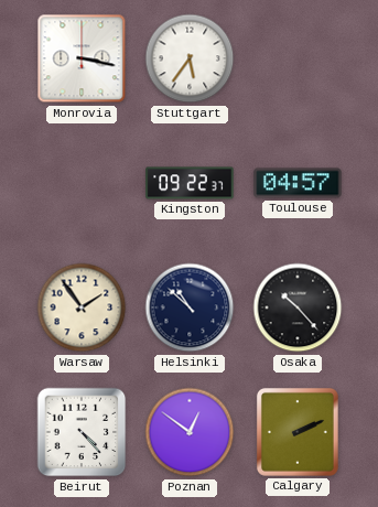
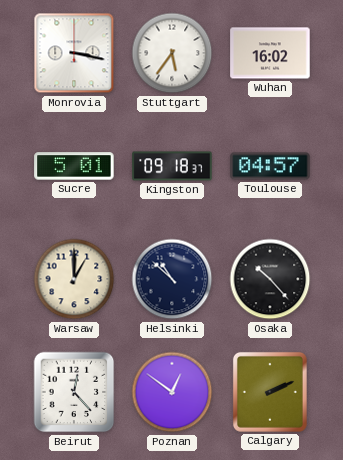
Wuhan: none -> 16:02
Sucre: none -> 5:01
Kingston: 09:22 -> 09:18
Warsaw: 1:54 -> 1:00
Beirut: 4:23 -> 12:23
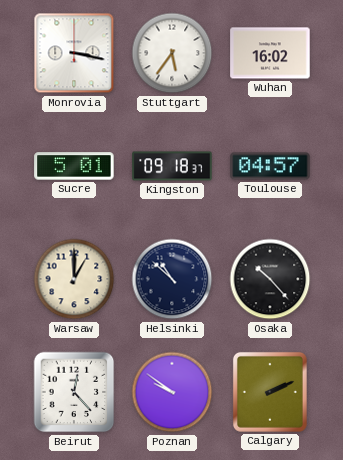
Poznan: 12:51 -> 9:51
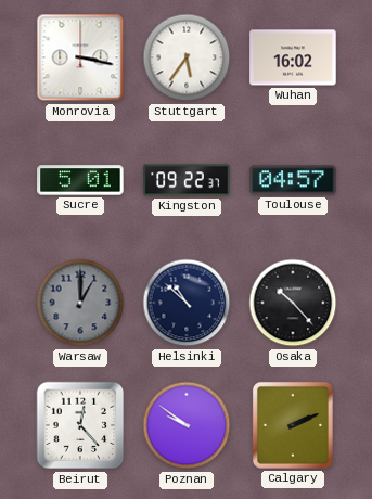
Kingston: 09:18 -> 09:22
Warsaw dial: cream -> grey
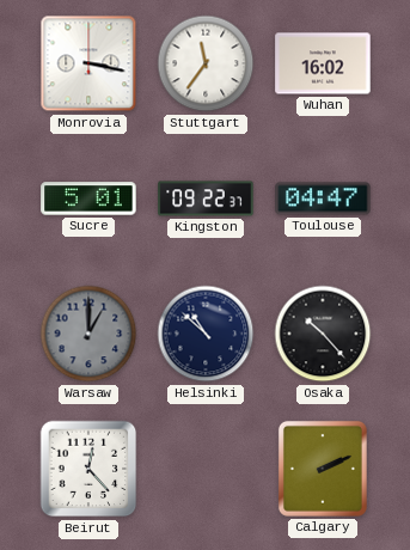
Stuttgart: 5:36 -> 11:36
Toulouse: 04:57 -> 04:47
Poznan: 9:51 -> none
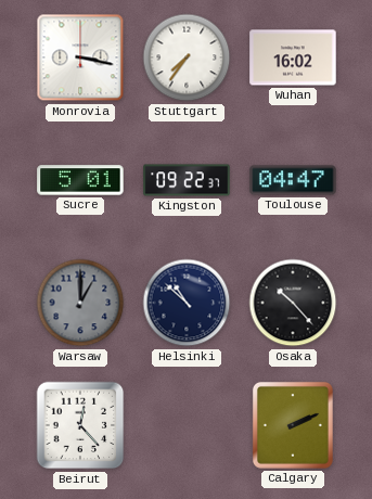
Stuttgart: 11:36 -> 7:36
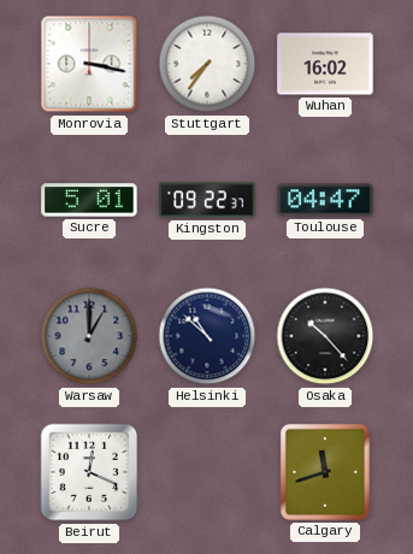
Beirut: 12:23 -> 12:19
Calgary: 2:11 -> 11:42
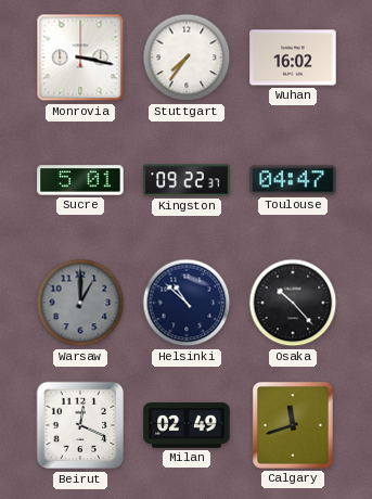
Milan: none -> 02:49
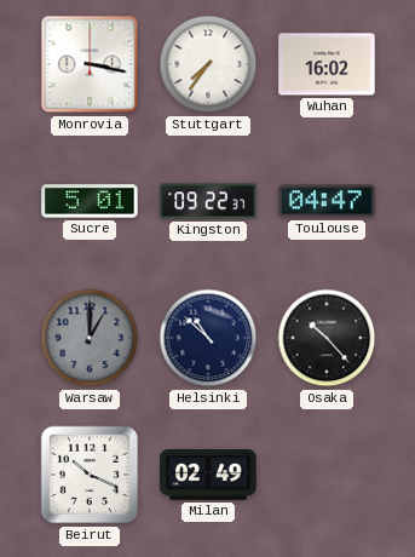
Beirut: 12:19 -> 10:19
Calgary: 11:42 -> none
